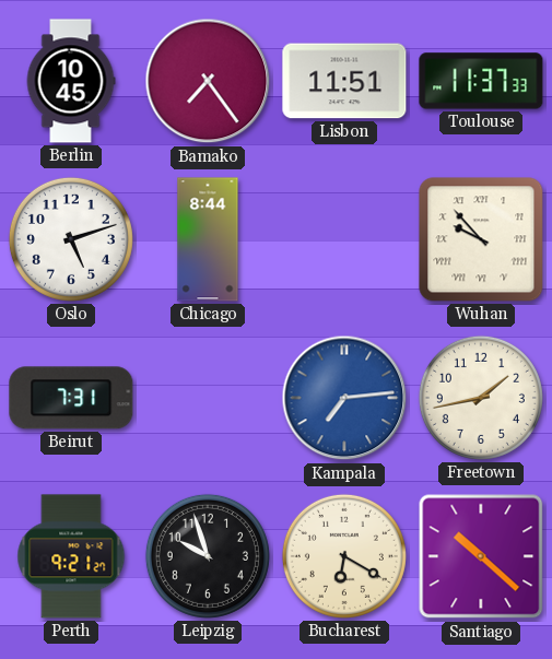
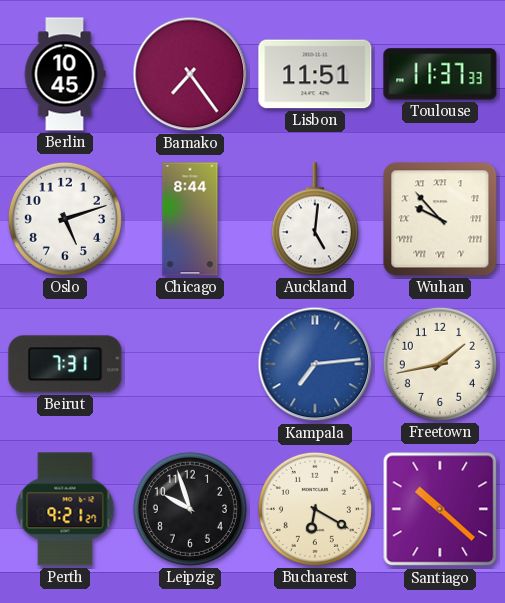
Auckland: none -> 5:01
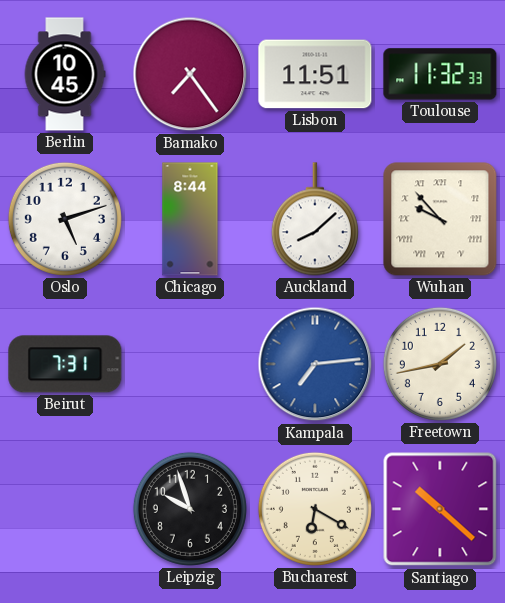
Toulouse: 11:37 -> 11:32
Auckland: 5:01 -> 8:08
Perth: 9:21 -> none
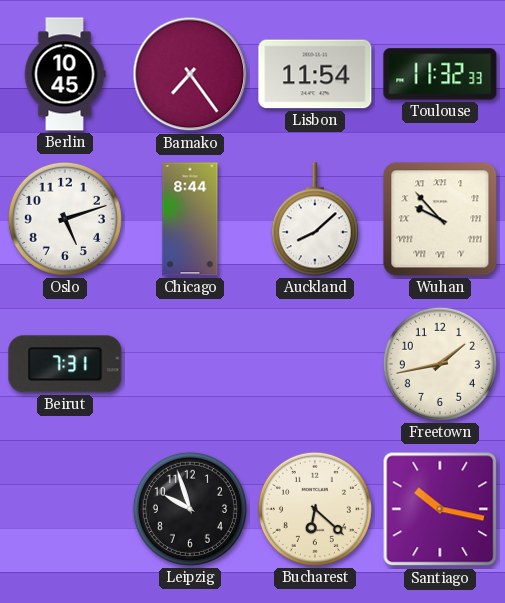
Lisbon: 11:51 -> 11:54
Kampala: 7:14 -> none
Bucharest: 6:20 -> 6:22
Santiago: 10:22 -> 10:17
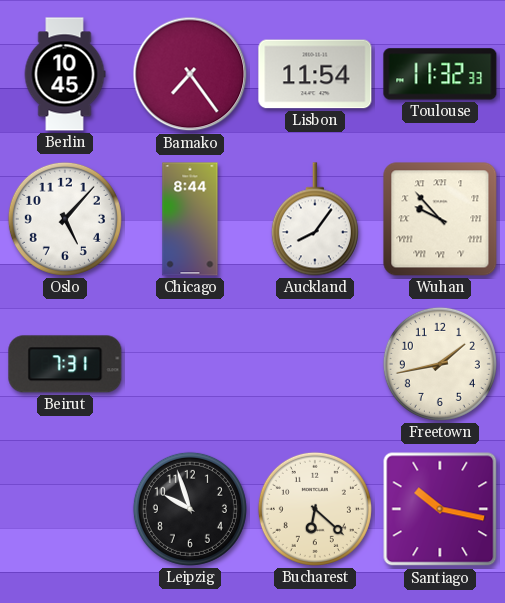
Oslo: 5:12 -> 5:07
Auckland: 8:08 -> 8:06
